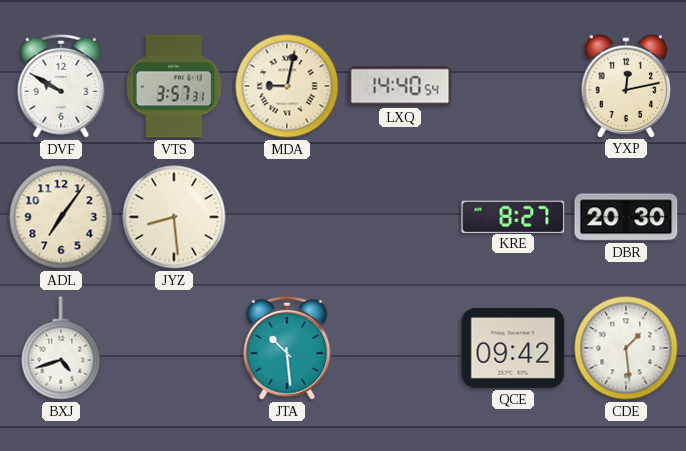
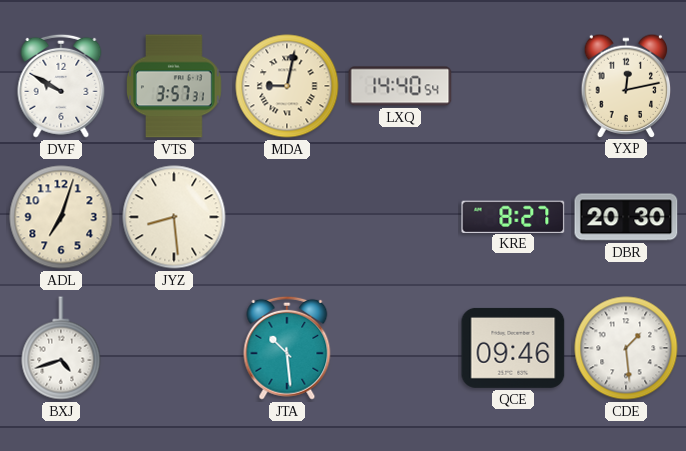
ADL: 7:06 -> 7:03
QCE: 09:42 -> 09:46
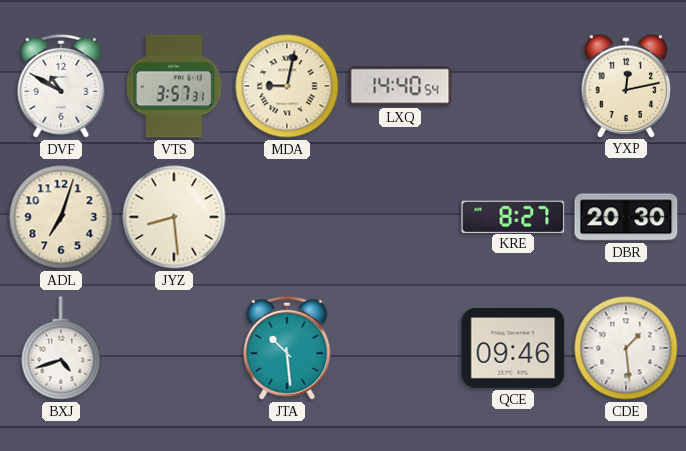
DVF: 9:50 -> 10:50
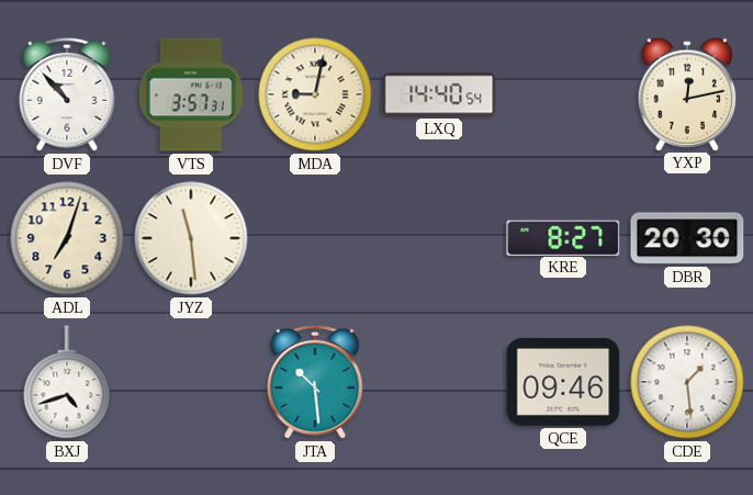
DVF: 10:50 -> 10:53
JYZ: 8:29 -> 11:29
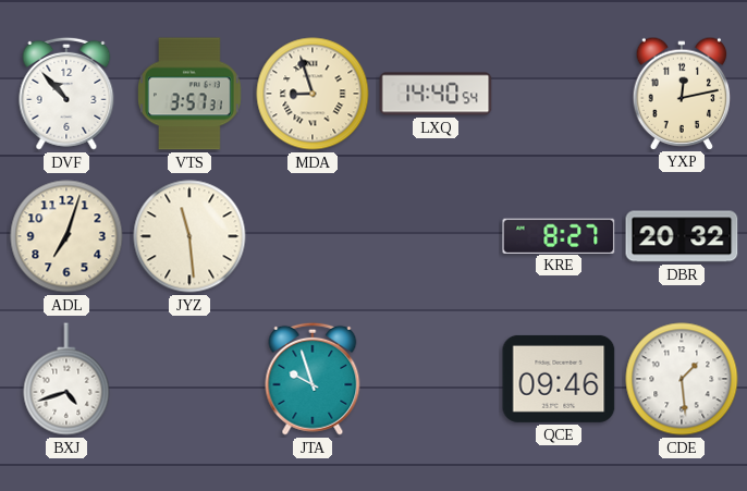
MDA: 9:02 -> 8:57
DBR: 20:30 -> 20:32
JTA: 10:29 -> 9:57
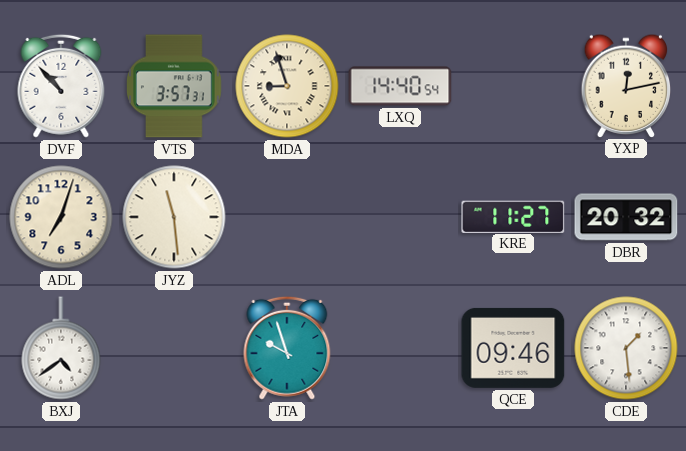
KRE: 8:27 -> 11:27
BXJ: 4:42 -> 4:39
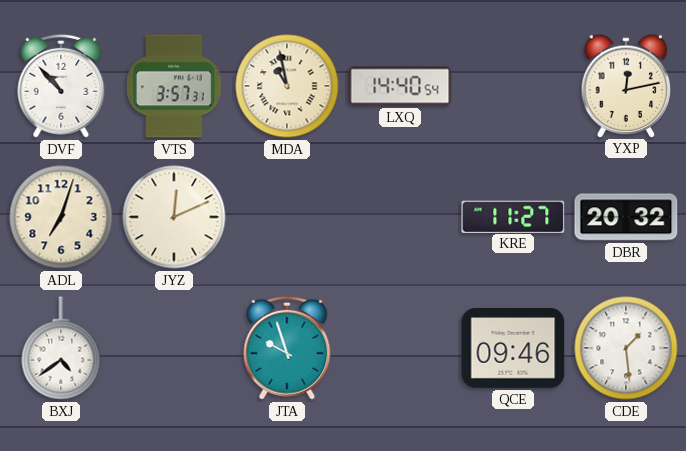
MDA: 8:57 -> 10:58
JYZ: 11:29 -> 12:11
